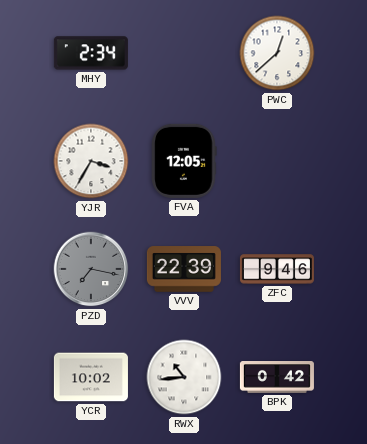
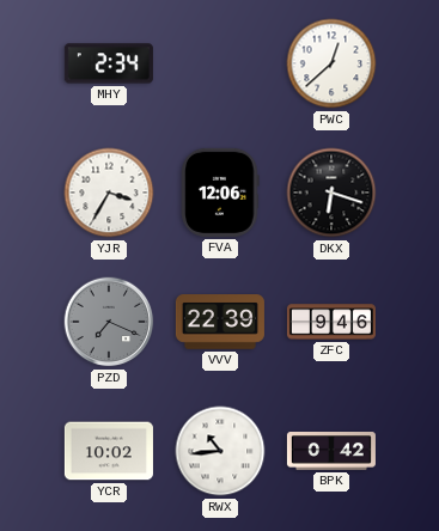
FVA: 12:05 -> 12:06
DKX: none -> 6:18
PZD: 7:17 -> 7:19
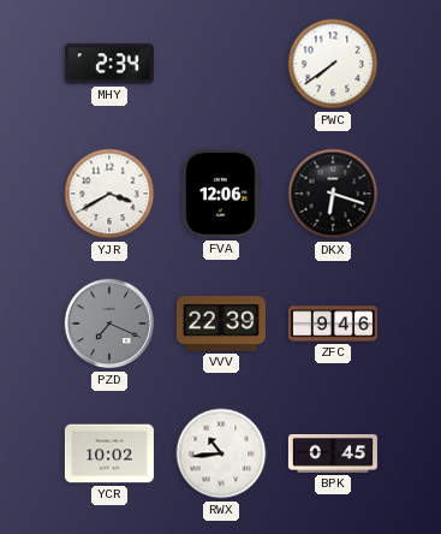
PWC: 12:38 -> 7:39
YJR: 3:35 -> 3:40
BPK: 0:42 -> 0:45
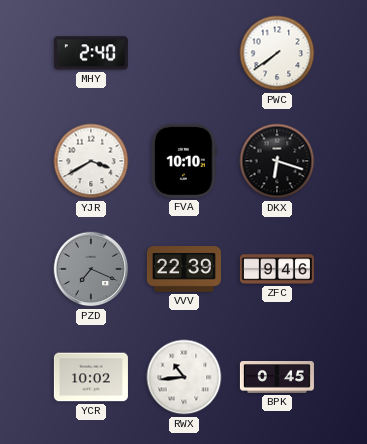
MHY: 2:34 -> 2:40
FVA: 12:06 -> 10:10
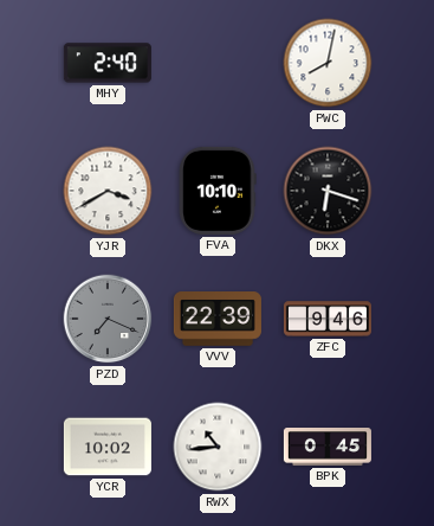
PWC: 7:39 -> 8:02
